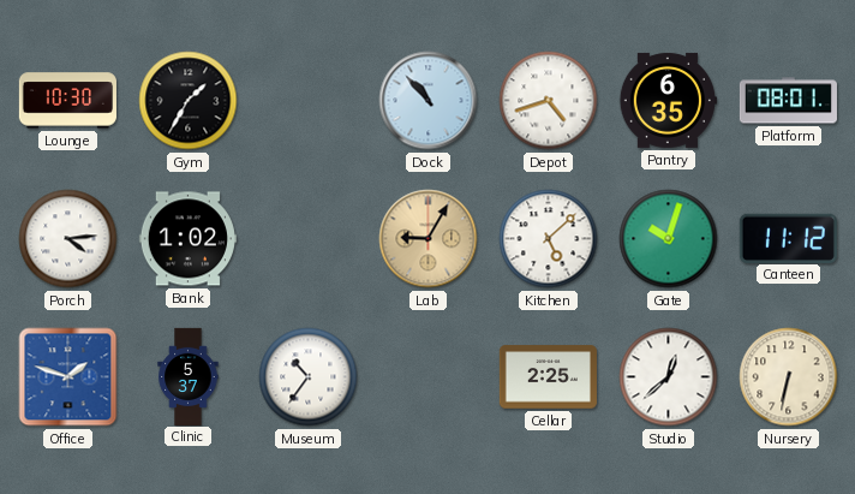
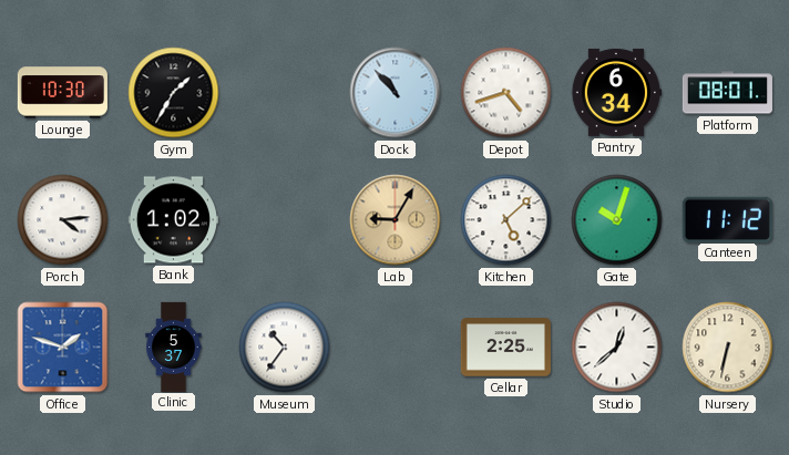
Pantry: 6:35 -> 6:34
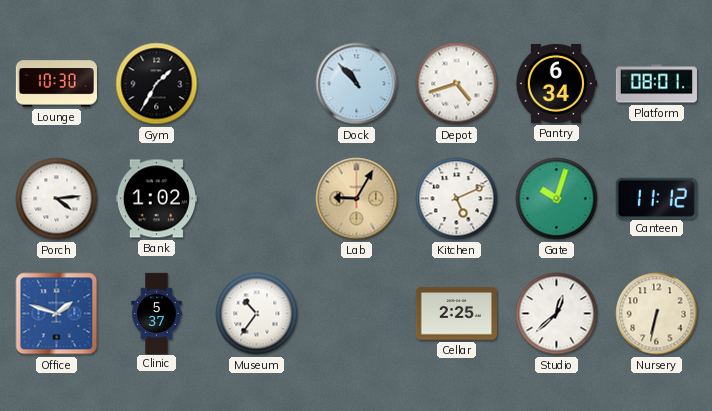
Kitchen: 5:08 -> 5:11
